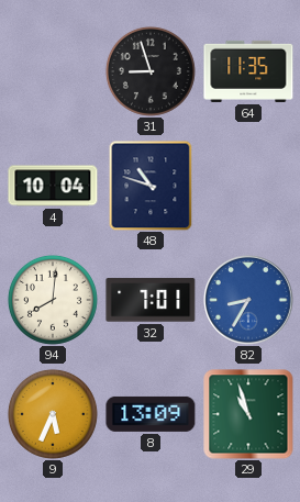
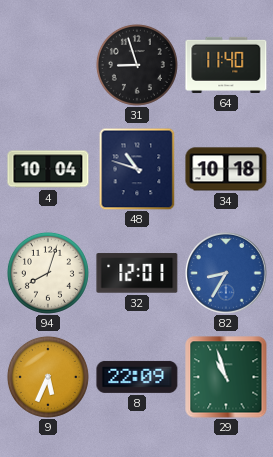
64: 11:35 -> 11:40
34: none -> 10:18
94: 8:01 -> 8:03
32: 7:01 -> 12:01
8: 13:09 -> 22:09
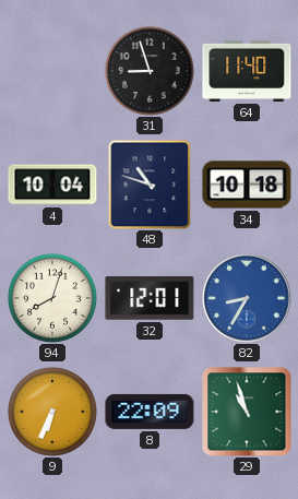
9: 5:34 -> 6:34
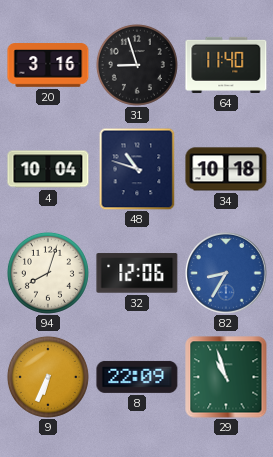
20: none -> 3:16
32: 12:01 -> 12:06
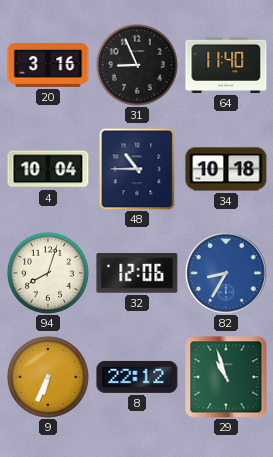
31: 8:57 -> 8:56
48: 10:48 -> 10:45
8: 22:09 -> 22:12
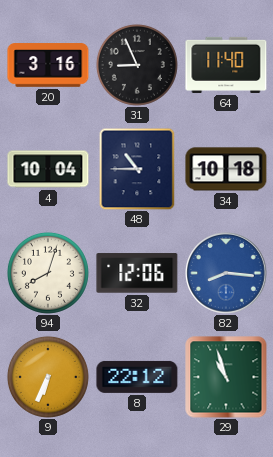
82: 8:35 -> 8:16
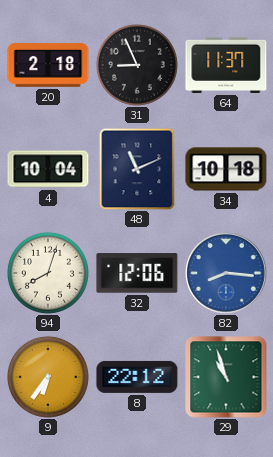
20: 3:16 -> 2:18
64: 11:40 -> 11:37
48: 10:45 -> 11:11
9: 6:34 -> 6:36
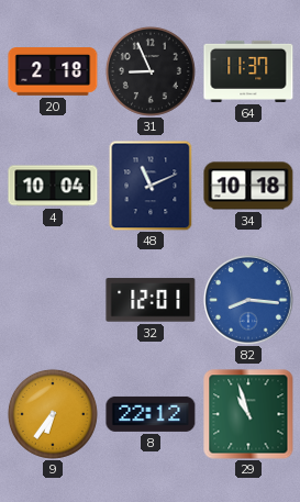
94: 8:03 -> none
32: 12:06 -> 12:01
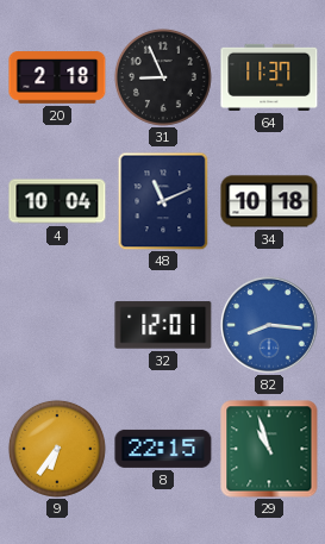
8: 22:12 -> 22:15
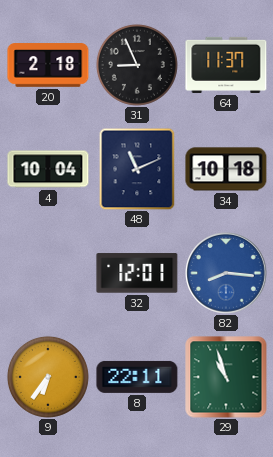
8: 22:15 -> 22:11
